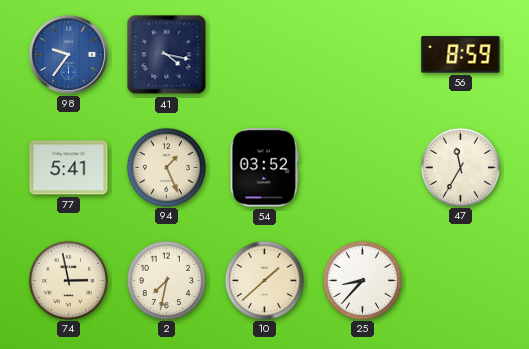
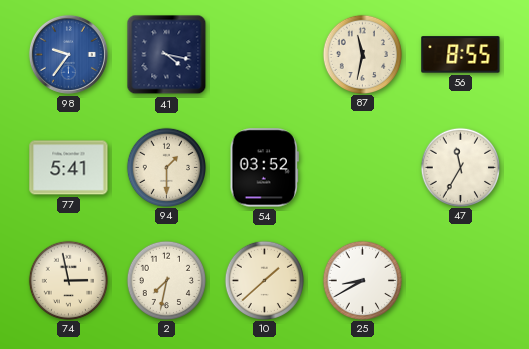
87: none -> 11:32
56: 8:59 -> 8:55
94: 1:26 -> 1:30
25: 8:37 -> 8:40
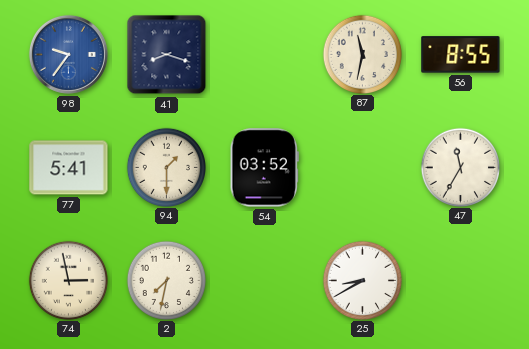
41: 4:17 -> 8:18
10: 1:38 -> none
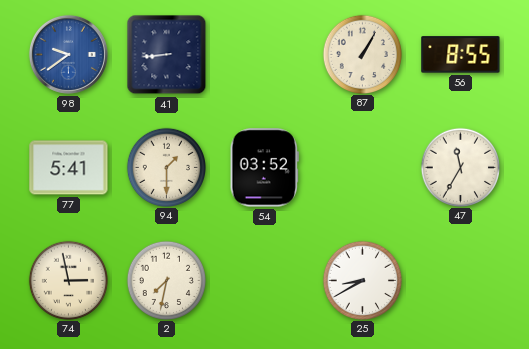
98: 9:36 -> 9:39
41: 8:18 -> 8:44
87: 11:32 -> 1:05
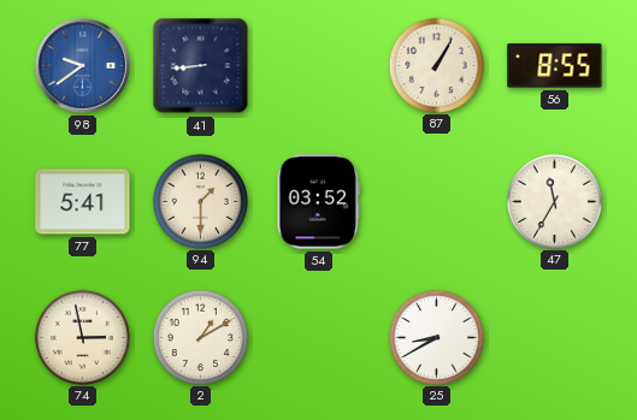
2: 7:32 -> 1:10
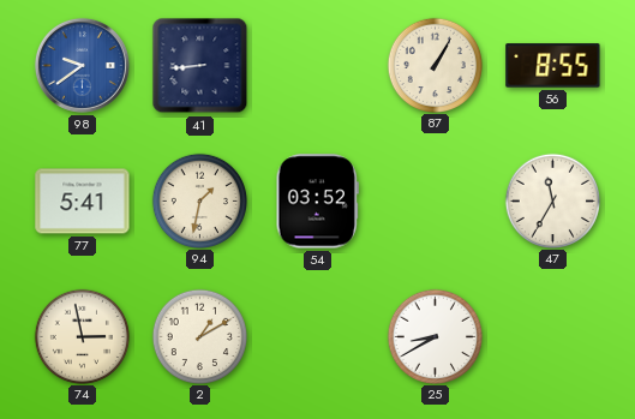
94: 1:30 -> 1:32
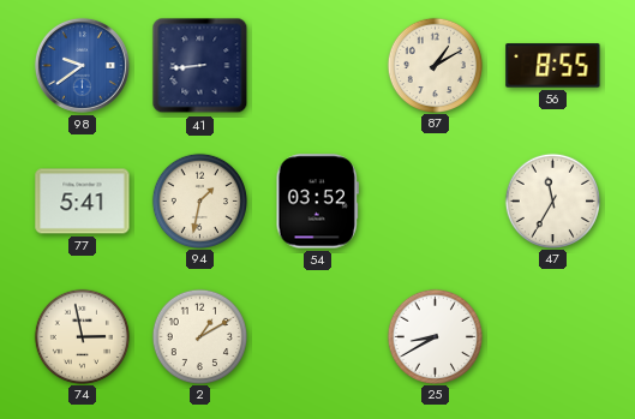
87: 1:05 -> 1:10
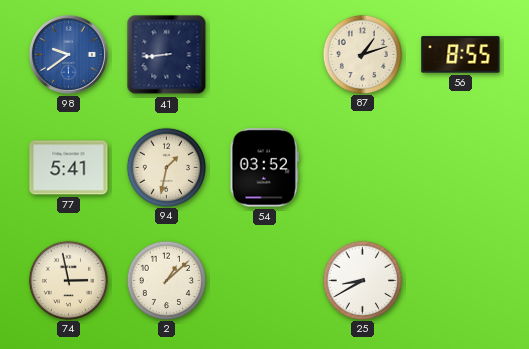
87: 1:10 -> 1:12
47: 11:35 -> none
2: 1:10 -> 1:08
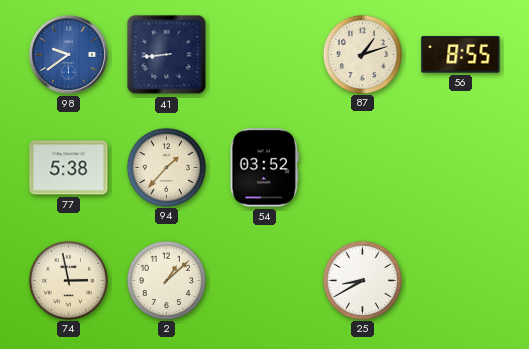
77: 5:41 -> 5:38
94: 1:32 -> 1:37
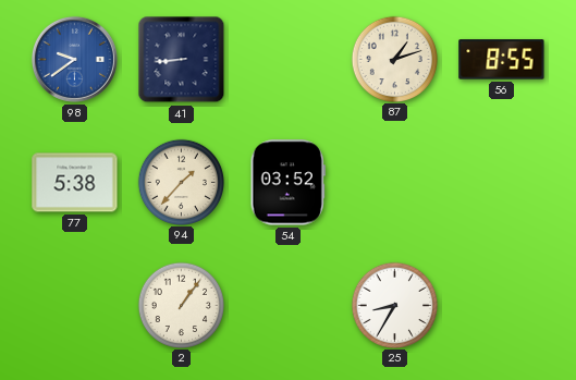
74: 2:58 -> none
2: 1:08 -> 1:06
25: 8:40 -> 8:35
